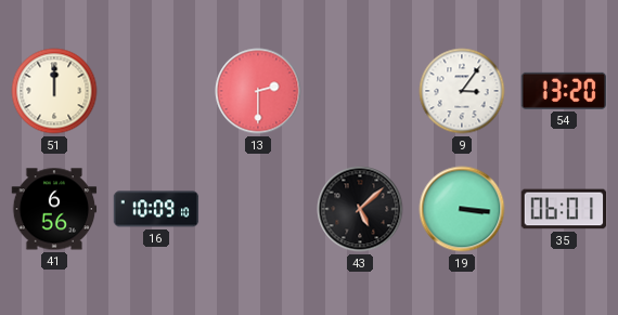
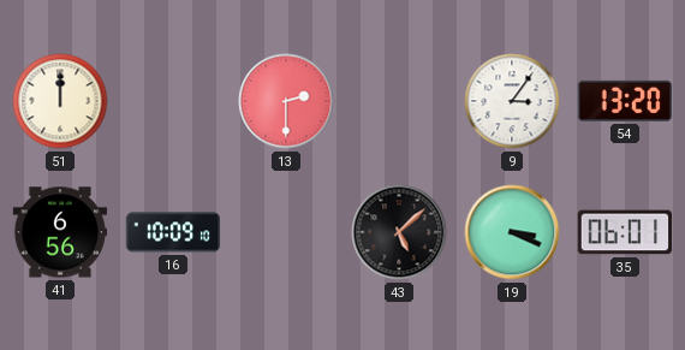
19: 3:16 -> 3:19
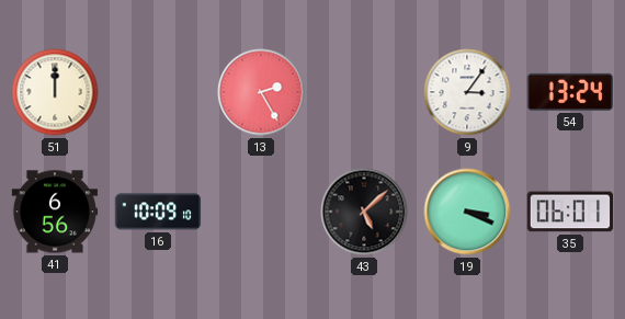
13: 2:30 -> 2:25
54: 13:20 -> 13:24
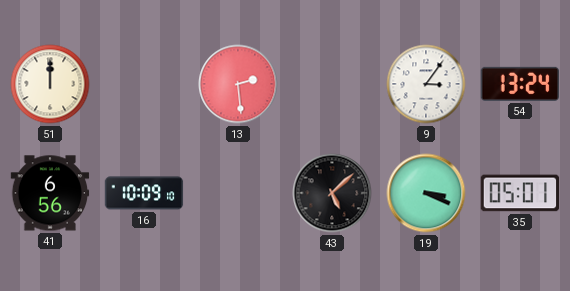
13: 2:25 -> 2:29
35: 06:01 -> 05:01
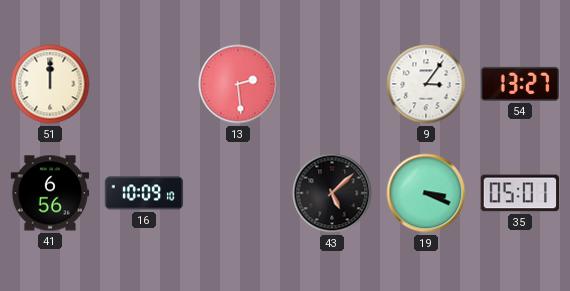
54: 13:24 -> 13:27
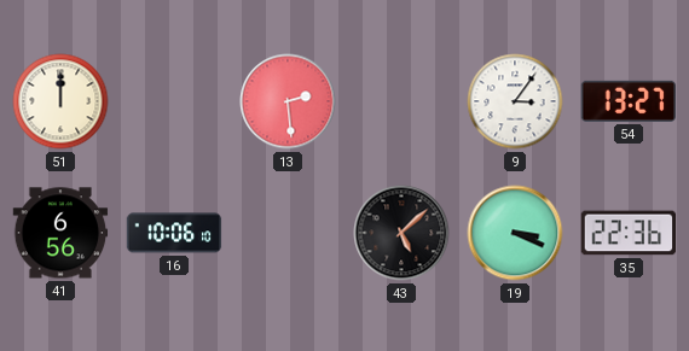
16: 10:09 -> 10:06
35: 05:01 -> 22:36
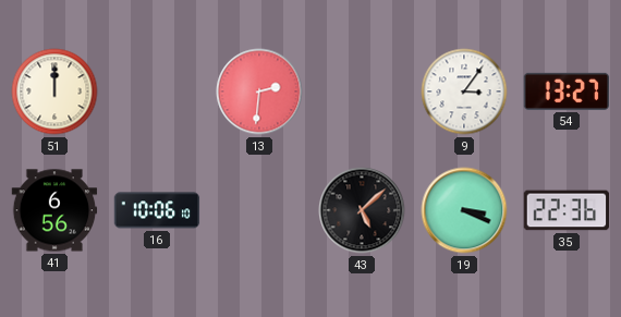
13: 2:29 -> 2:31
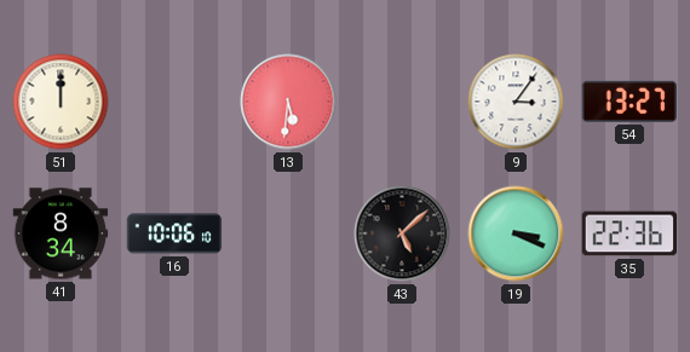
13: 2:31 -> 5:31
41: 6:56 -> 8:34
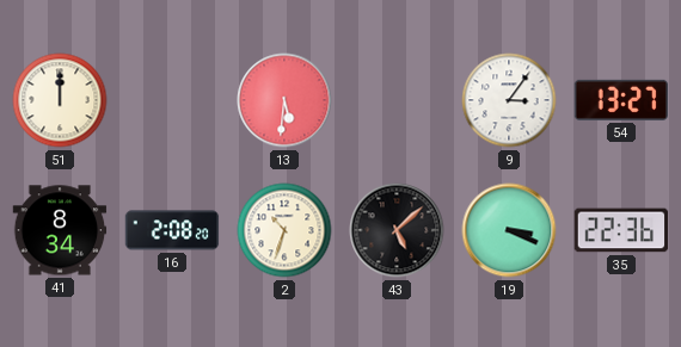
16: 10:06 -> 2:08
2: none -> 10:33
